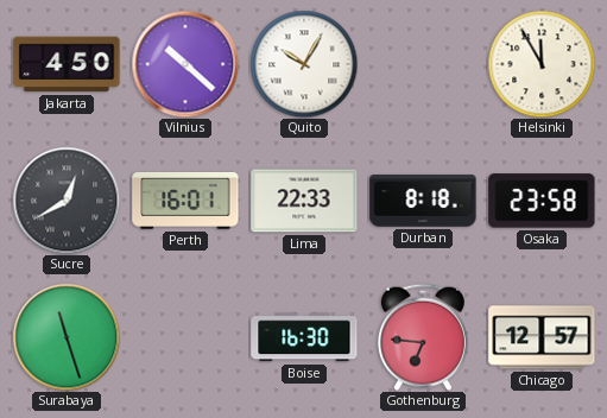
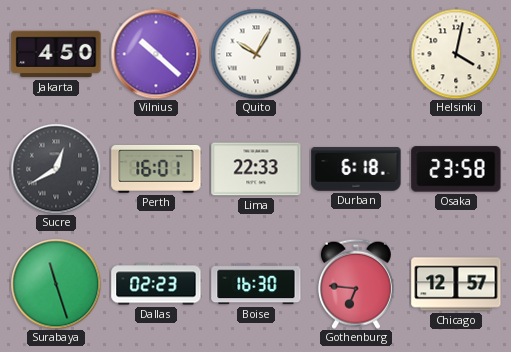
Helsinki: 11:55 -> 4:02
Durban: 8:18 -> 6:18
Dallas: none -> 02:23
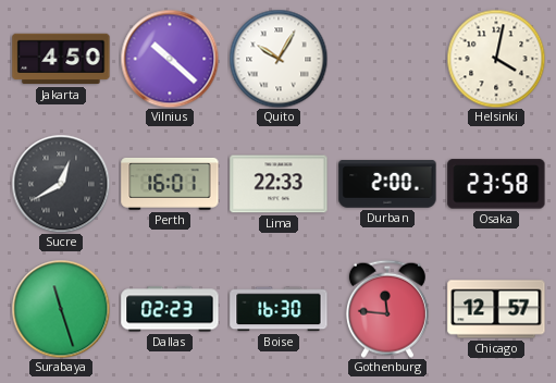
Durban: 6:18 -> 2:00
Gothenburg: 6:46 -> 11:46
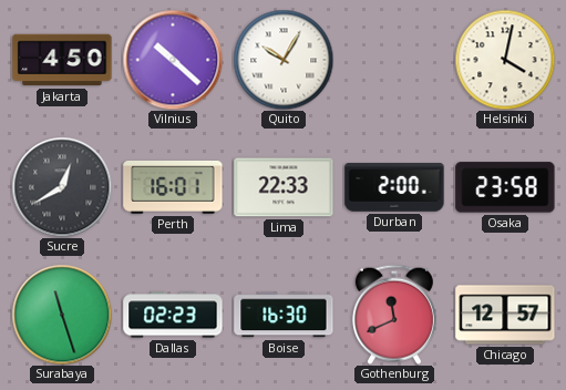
Gothenburg: 11:46 -> 11:41
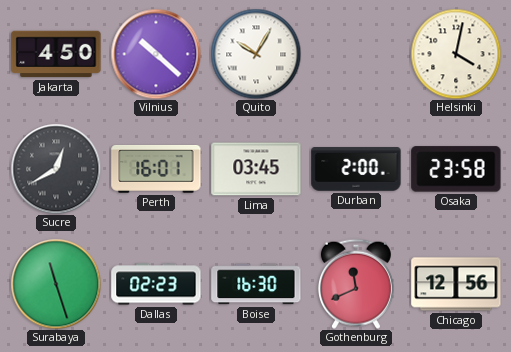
Lima: 22:33 -> 03:45
Chicago: 12:57 -> 12:56
